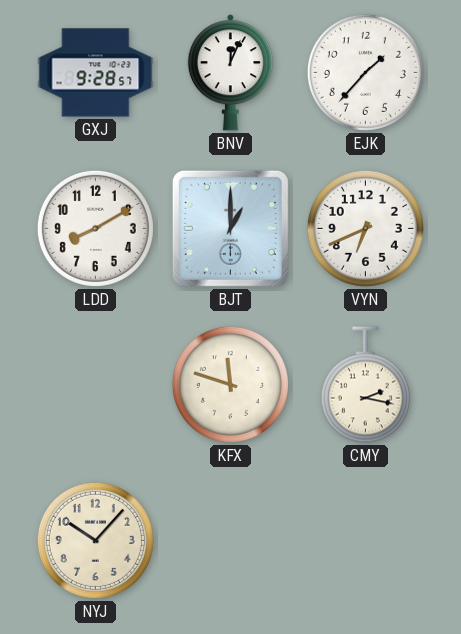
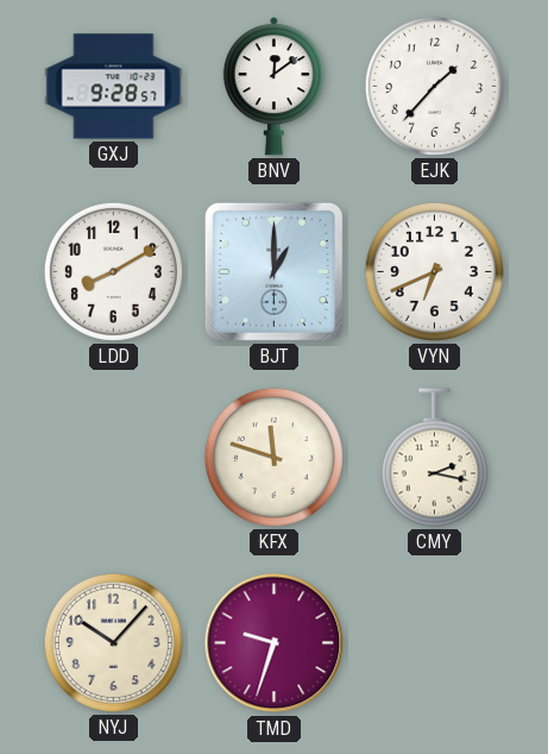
BNV: 12:04 -> 12:09
TMD: none -> 9:33
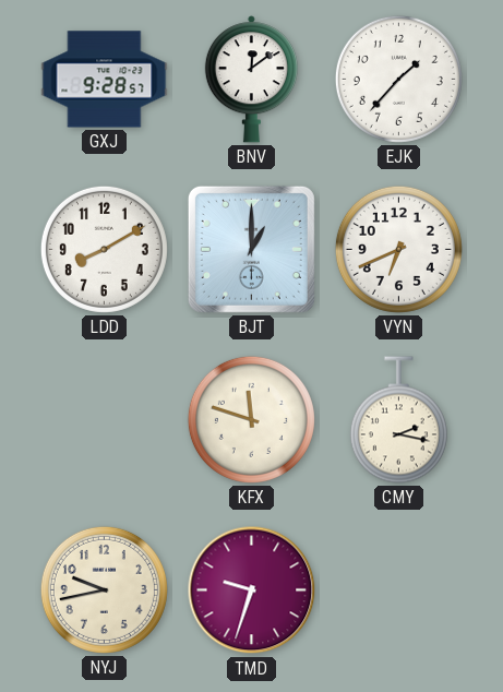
NYJ: 10:07 -> 9:43
